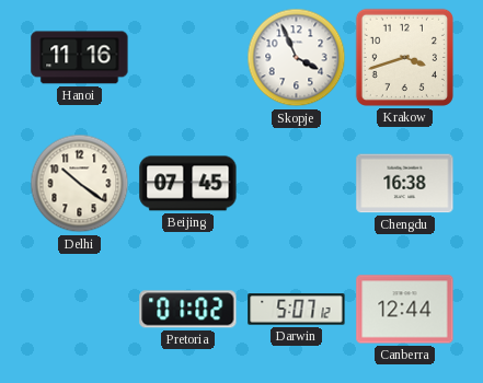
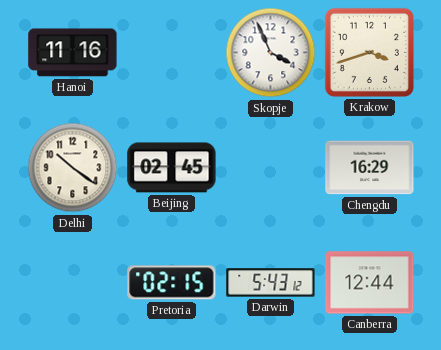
Beijing: 07:45 -> 02:45
Chengdu: 16:38 -> 16:29
Pretoria: 01:02 -> 02:15
Darwin: 5:07 -> 5:43
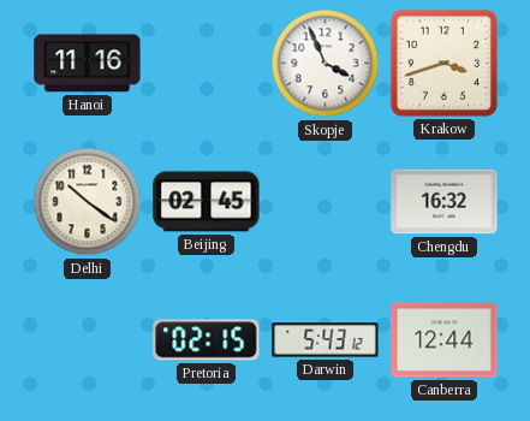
Chengdu: 16:29 -> 16:32
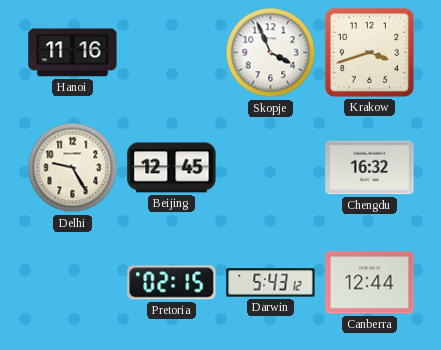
Delhi: 10:21 -> 9:25
Beijing: 02:45 -> 12:45
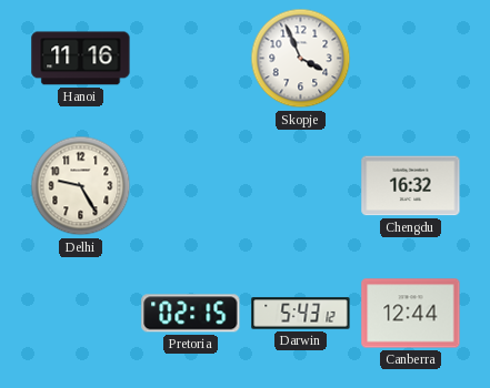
Krakow: 3:42 -> none
Beijing: 12:45 -> none
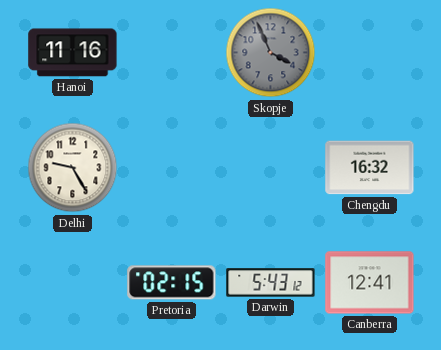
Skopje dial: white -> grey
Canberra: 12:44 -> 12:41
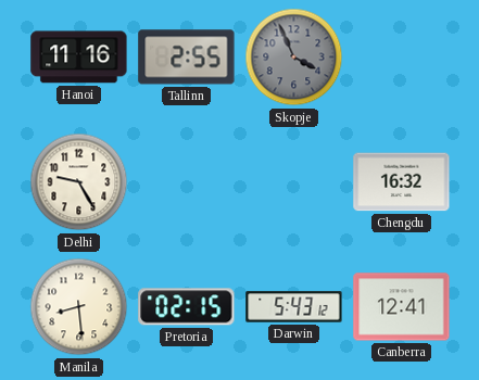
Tallinn: none -> 2:55
Manila: none -> 8:29
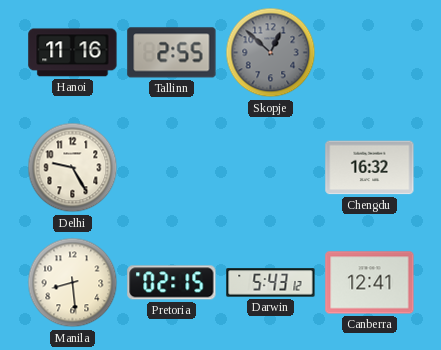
Skopje: 3:56 -> 12:52
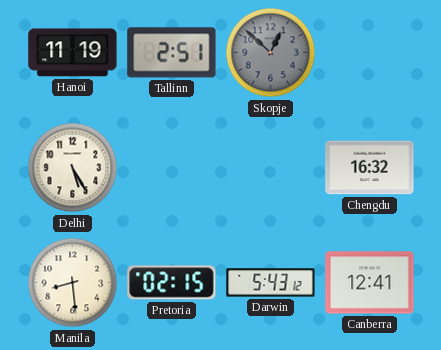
Hanoi: 11:16 -> 11:19
Tallinn: 2:55 -> 2:51
Delhi: 9:25 -> 5:25
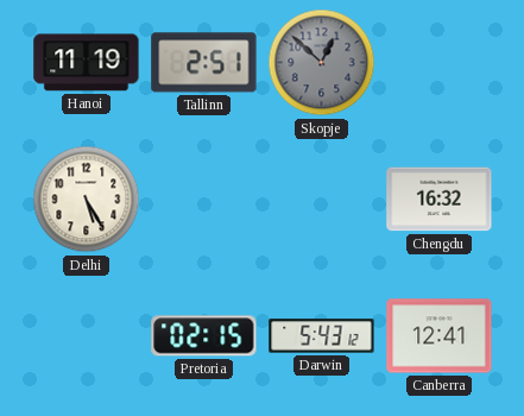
Manila: 8:29 -> none
